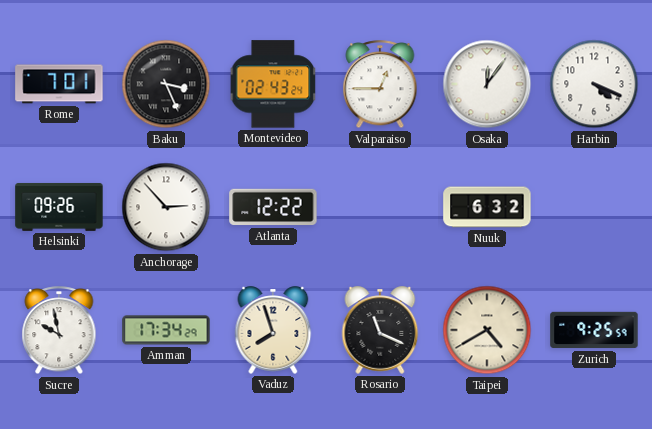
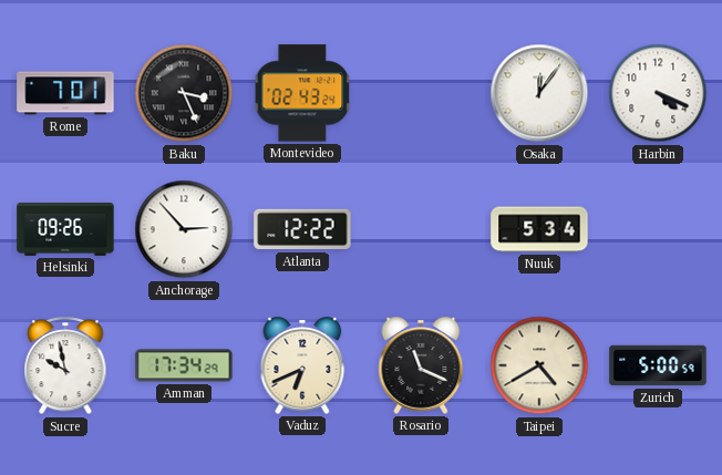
Valparaiso: 12:45 -> none
Nuuk: 6:32 -> 5:34
Vaduz: 7:57 -> 6:41
Zurich: 9:25 -> 5:00
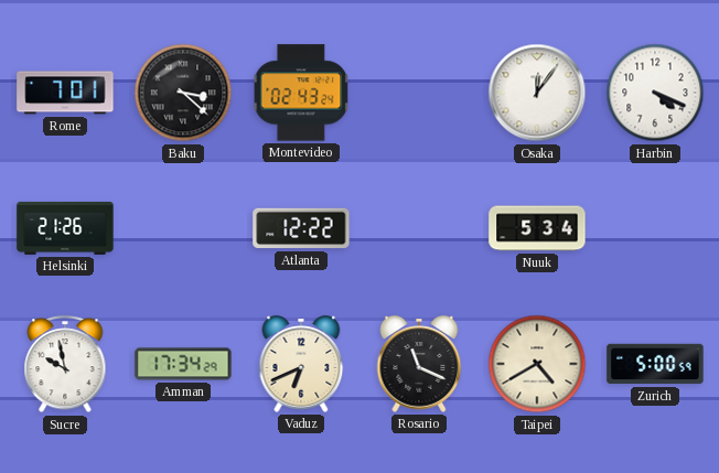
Baku: 3:26 -> 3:22
Helsinki: 09:26 -> 21:26
Anchorage: 2:53 -> none
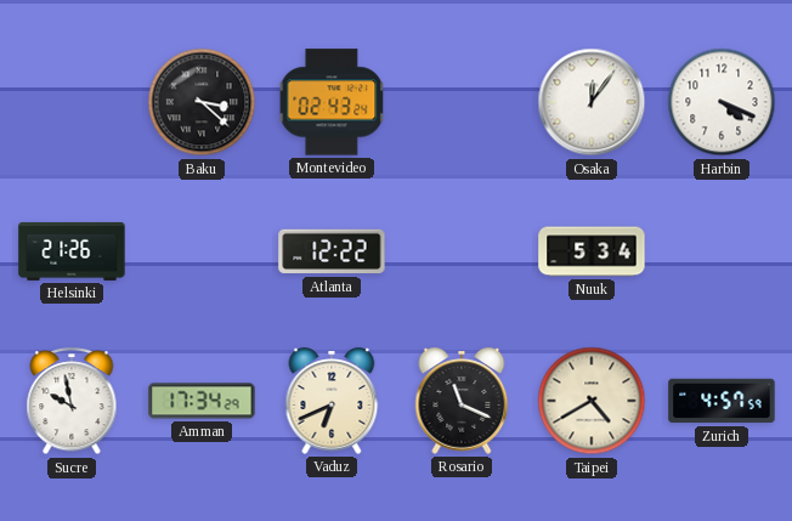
Rome: 7:01 -> none
Zurich: 5:00 -> 4:57
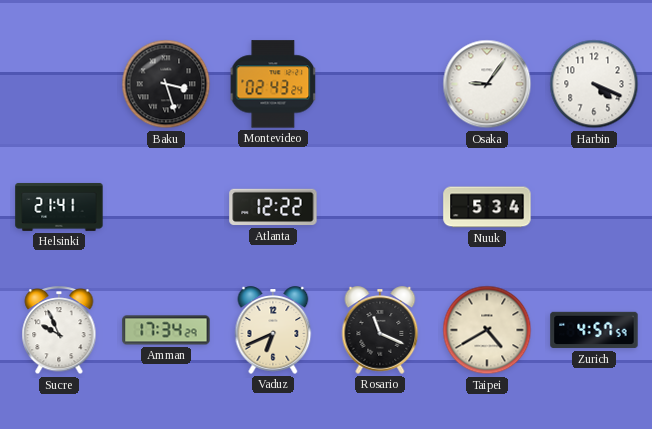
Baku: 3:22 -> 3:27
Osaka: 12:06 -> 9:06
Helsinki: 21:26 -> 21:41
Sucre: 9:58 -> 9:56
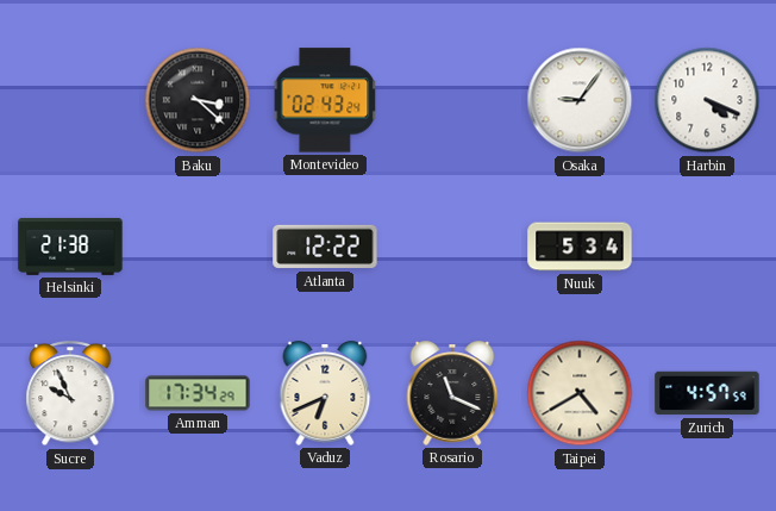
Baku: 3:27 -> 3:22
Helsinki: 21:41 -> 21:38
